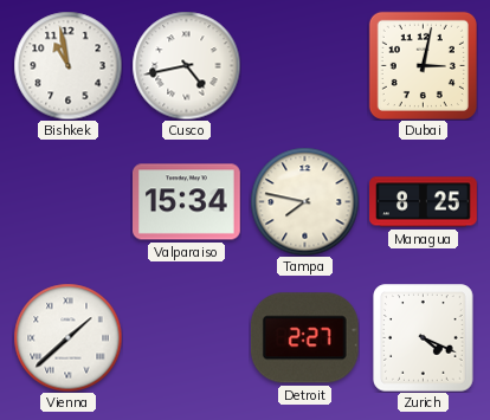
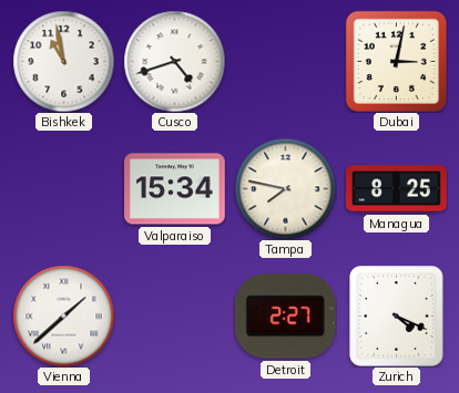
Cusco: 4:43 -> 4:42
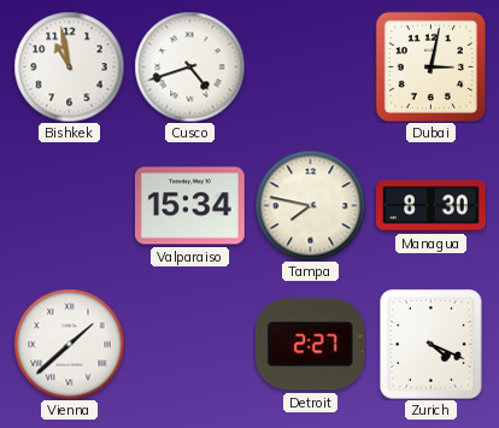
Managua: 8:25 -> 8:30
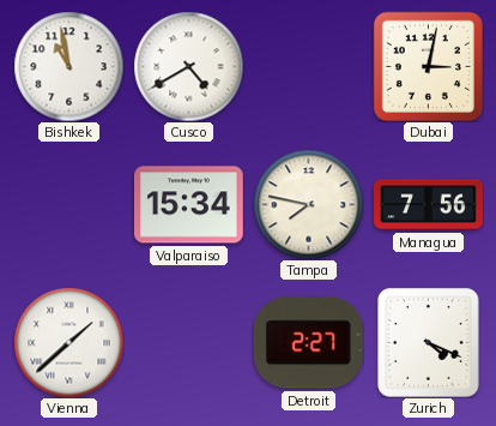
Cusco: 4:42 -> 4:40
Managua: 8:30 -> 7:56
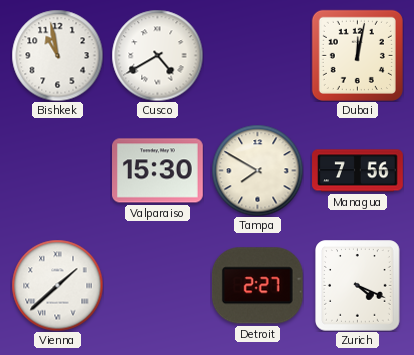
Dubai: 3:02 -> 12:02
Valparaiso: 15:34 -> 15:30
Tampa: 7:47 -> 7:50
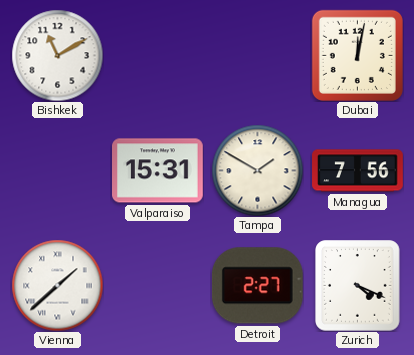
Bishkek: 10:58 -> 11:10
Cusco: 4:40 -> none
Valparaiso: 15:30 -> 15:31
Tampa: 7:50 -> 1:50
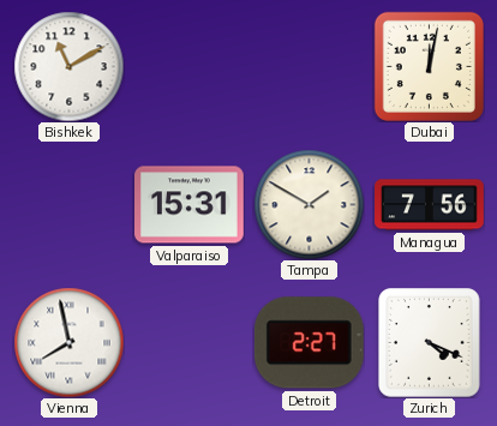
Vienna: 1:38 -> 7:58
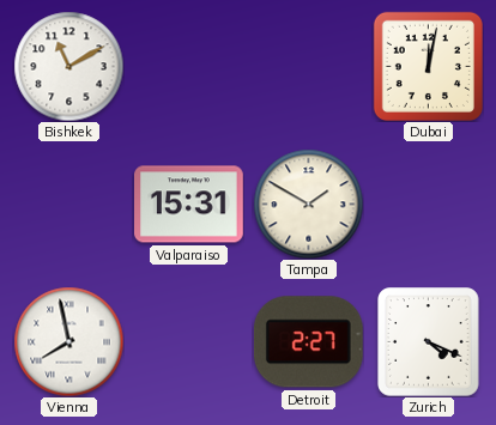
Managua: 7:56 -> none
